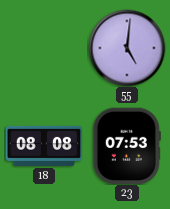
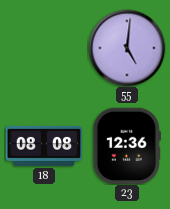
23: 07:53 -> 12:36
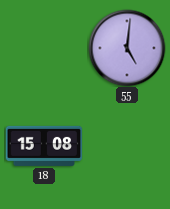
18: 08:08 -> 15:08
23: 12:36 -> none
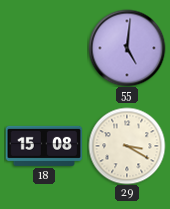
29: none -> 3:20
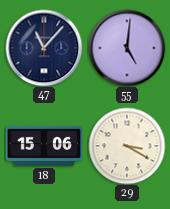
47: none -> 11:07
18: 15:08 -> 15:06
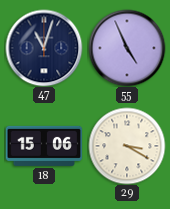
47: 11:07 -> 11:03
55: 5:01 -> 4:56
